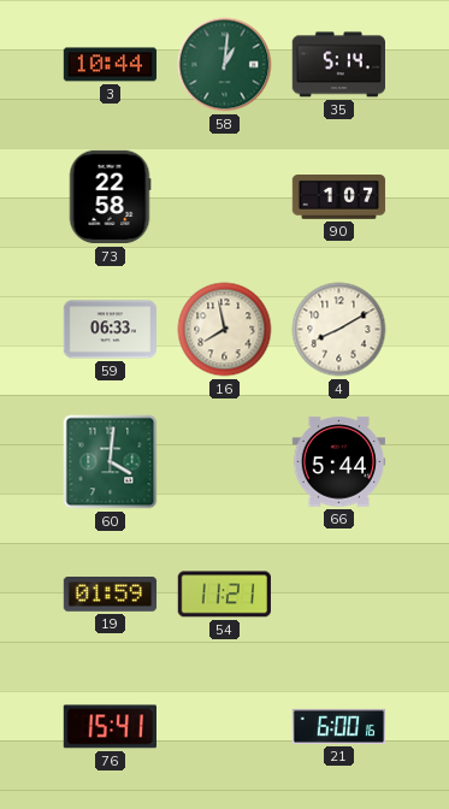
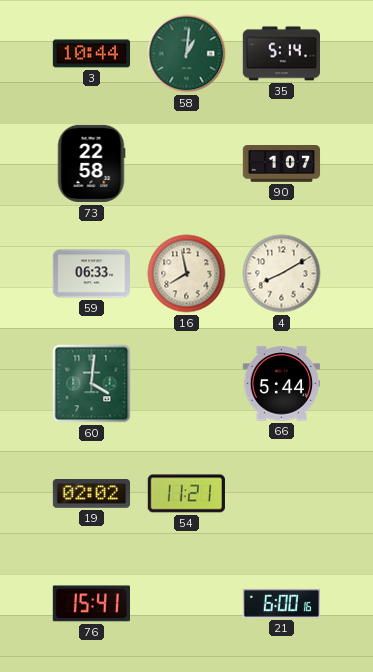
19: 01:59 -> 02:02
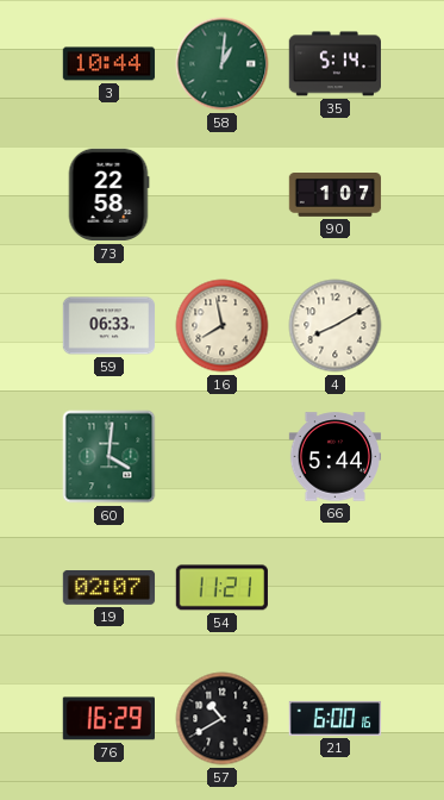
19: 02:02 -> 02:07
76: 15:41 -> 16:29
57: none -> 10:40
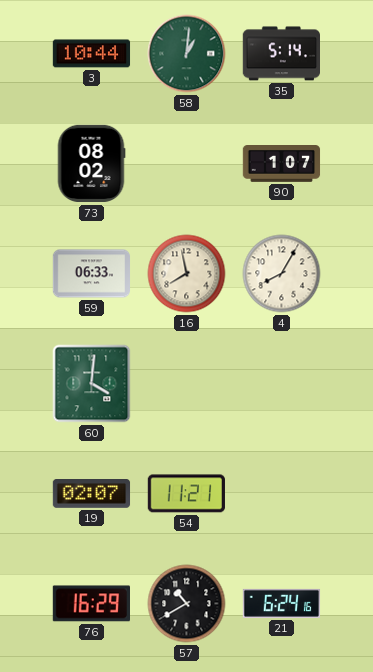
73: 22:58 -> 08:02
4: 8:10 -> 8:05
66: 5:44 -> none
21: 6:00 -> 6:24
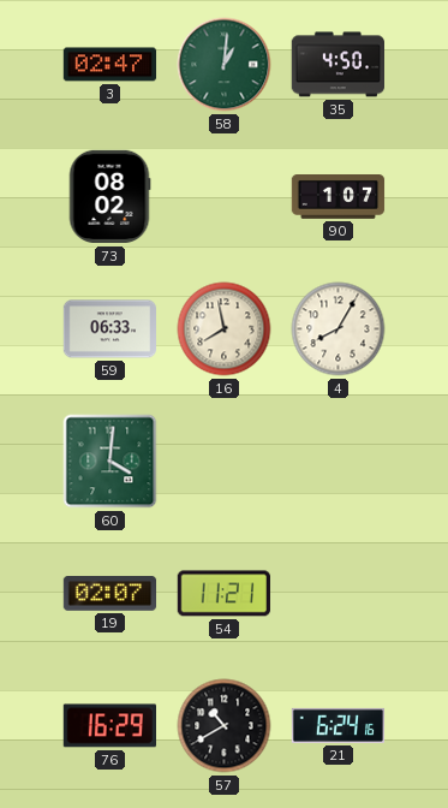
3: 10:44 -> 02:47
35: 5:14 -> 4:50
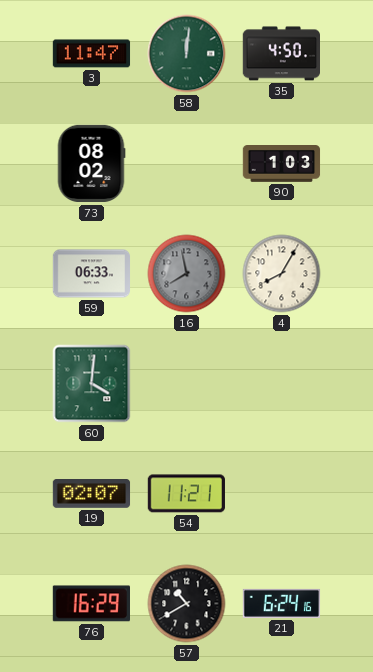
3: 02:47 -> 11:47
58: 1:01 -> 12:01
90: 1:07 -> 1:03
16 dial: cream -> grey
